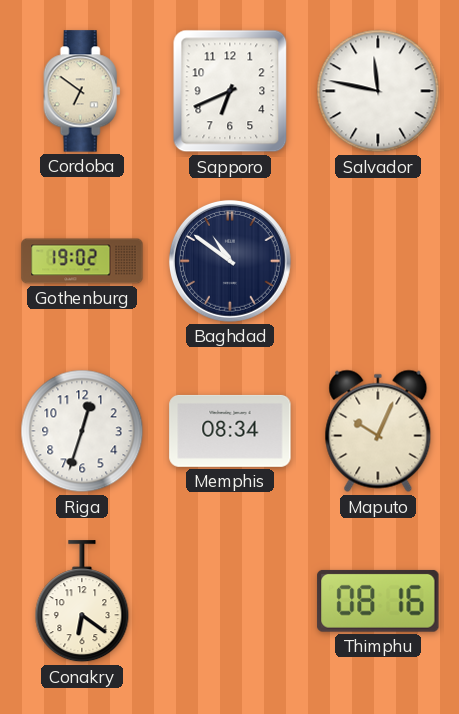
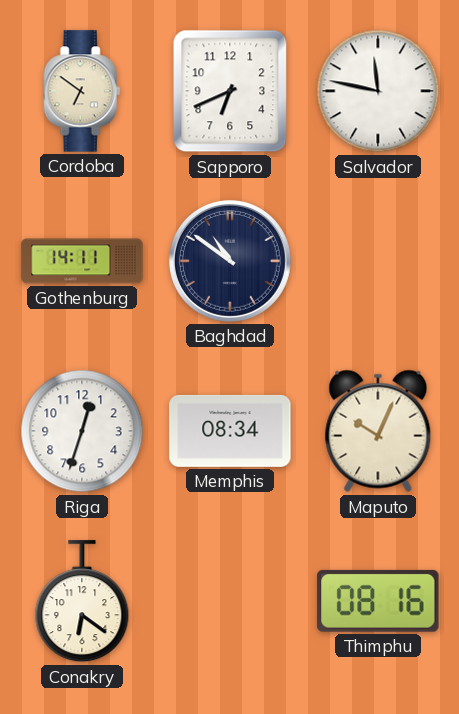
Gothenburg: 19:02 -> 14:11
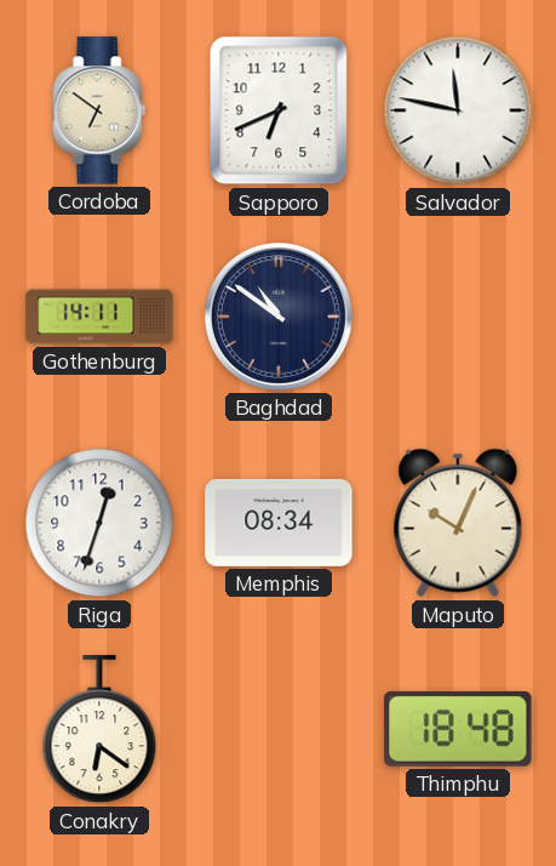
Thimphu: 08:16 -> 18:48
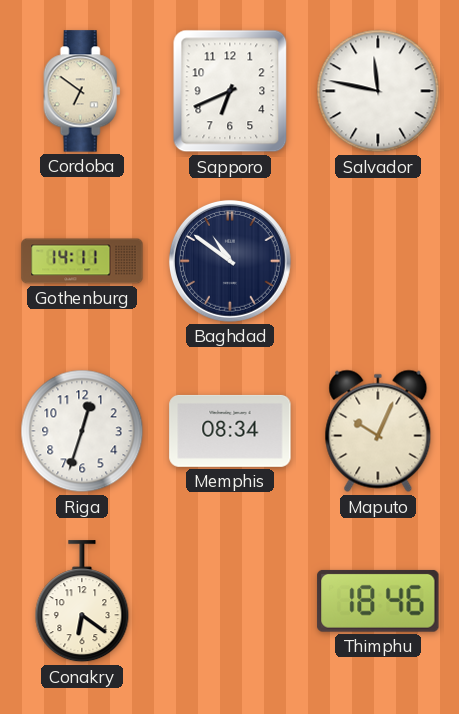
Thimphu: 18:48 -> 18:46
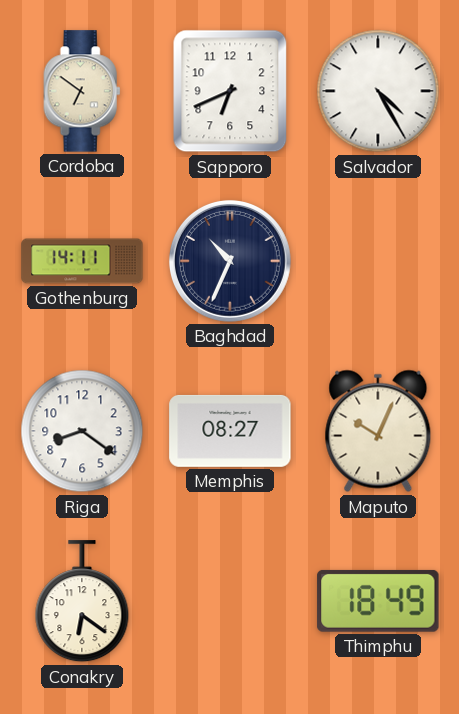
Salvador: 11:47 -> 4:25
Baghdad: 10:51 -> 10:34
Riga: 12:33 -> 8:21
Memphis: 08:34 -> 08:27
Thimphu: 18:46 -> 18:49
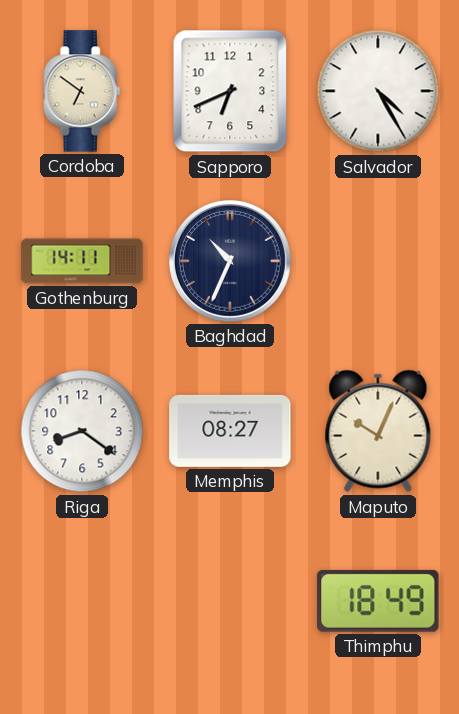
Conakry: 6:21 -> none
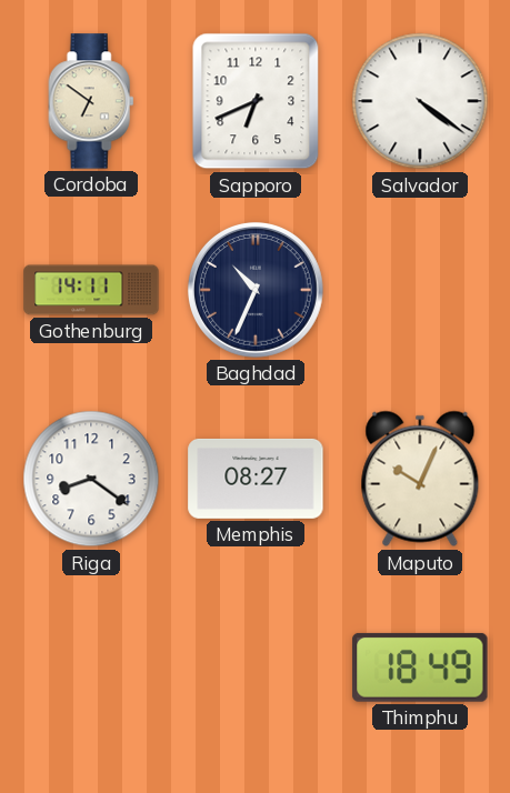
Salvador: 4:25 -> 4:21
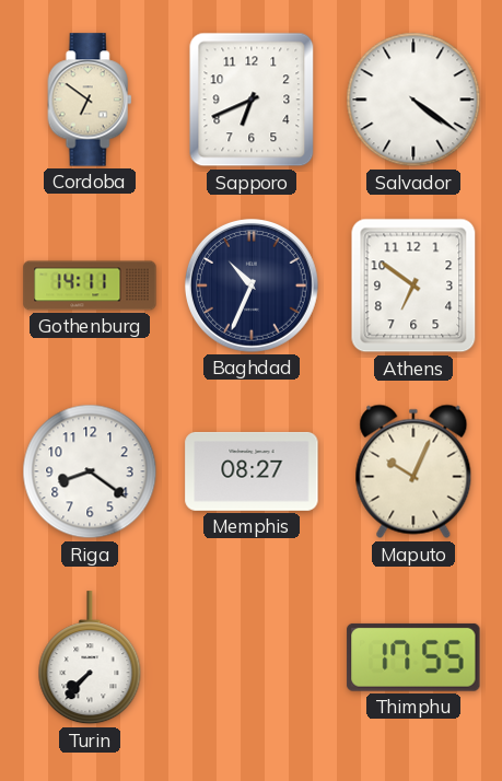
Athens: none -> 6:51
Turin: none -> 7:37
Thimphu: 18:49 -> 17:55
